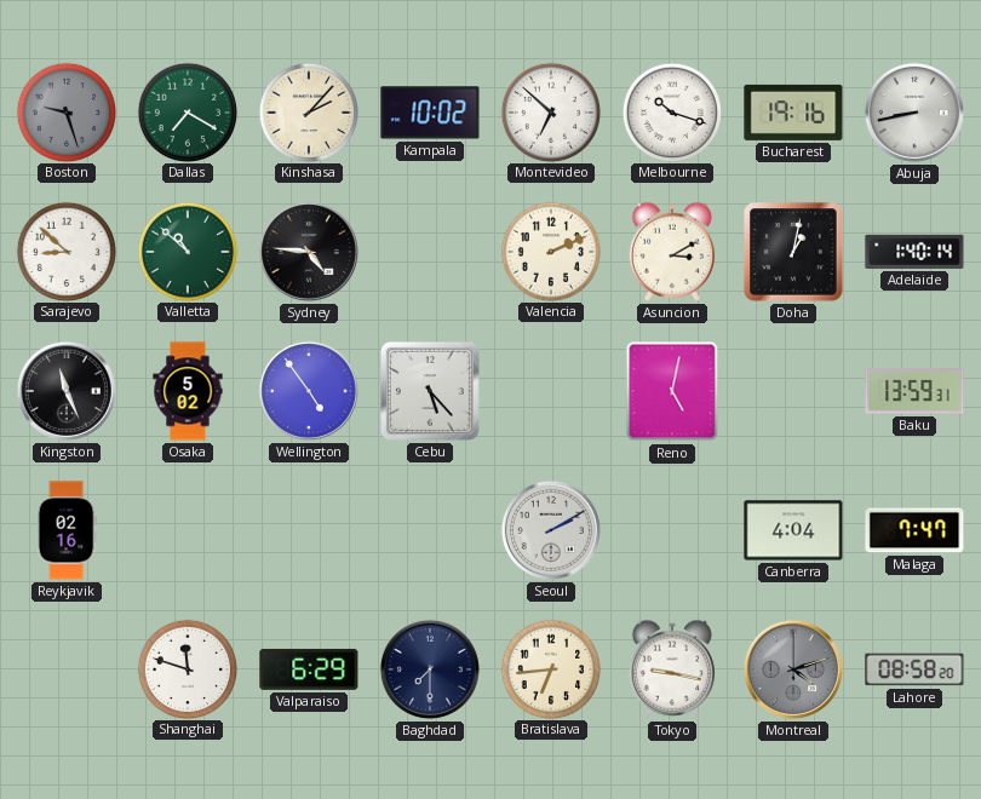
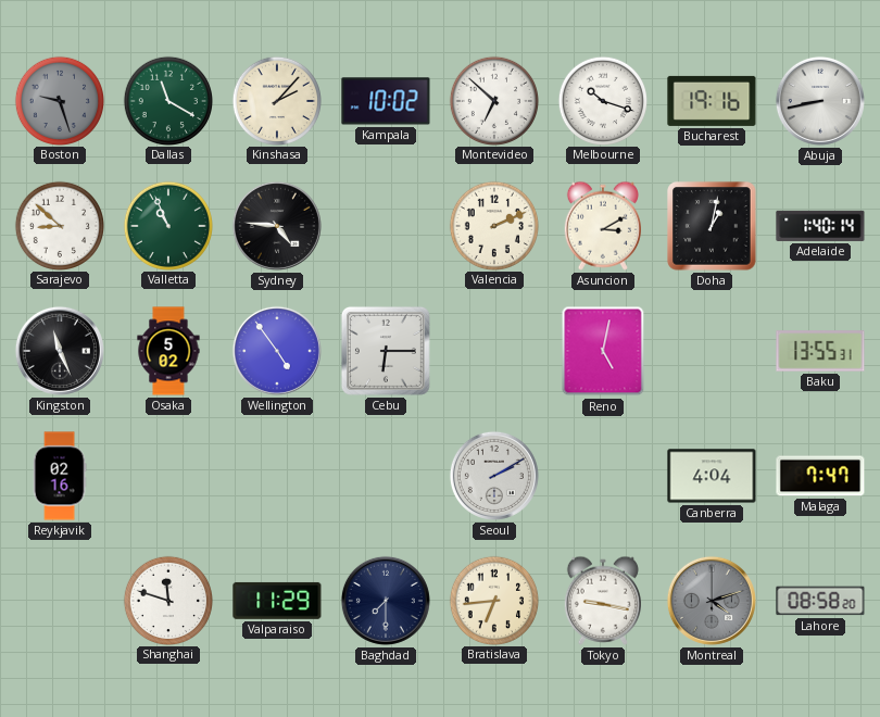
Dallas: 7:20 -> 11:20
Valletta: 10:52 -> 10:56
Cebu: 5:23 -> 6:15
Baku: 13:59 -> 13:55
Valparaiso: 6:29 -> 11:29
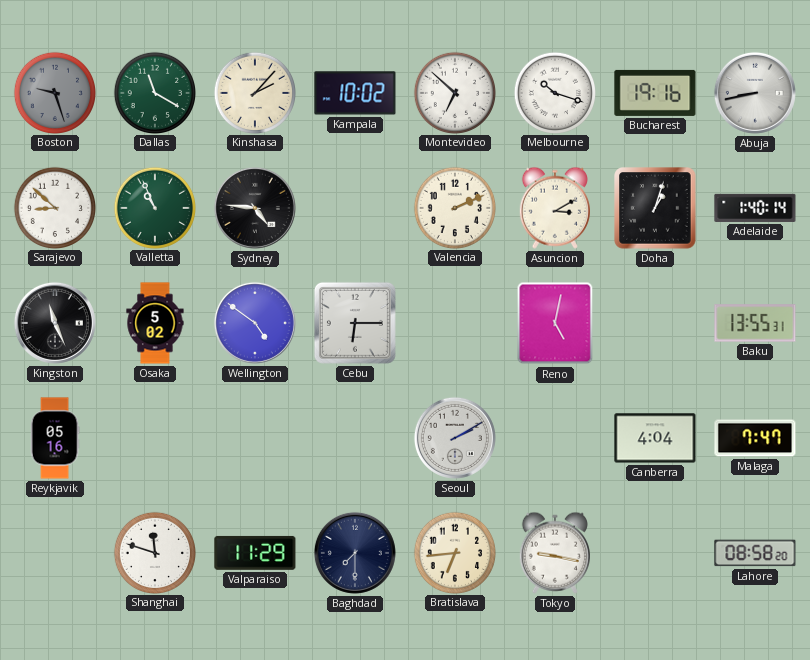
Doha: 1:02 -> 1:03
Wellington: 4:54 -> 4:51
Reykjavik: 02:16 -> 05:16
Montreal: 4:12 -> none
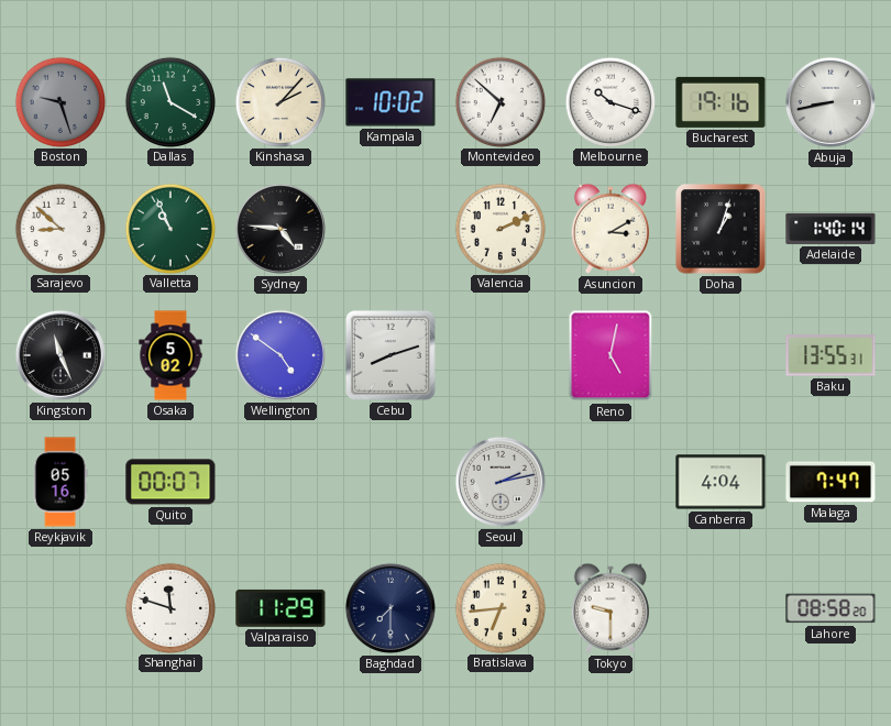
Cebu: 6:15 -> 8:12
Quito: none -> 00:07
Seoul: 2:10 -> 2:13
Tokyo: 9:17 -> 9:30
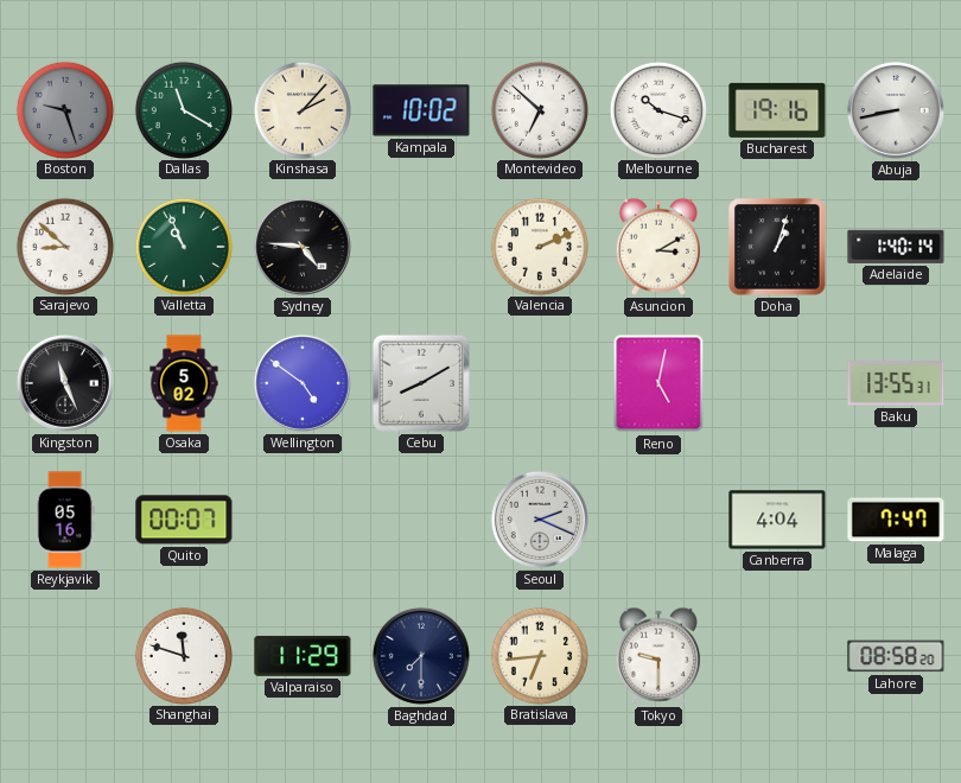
Cebu: 8:12 -> 8:10
Seoul: 2:13 -> 2:19
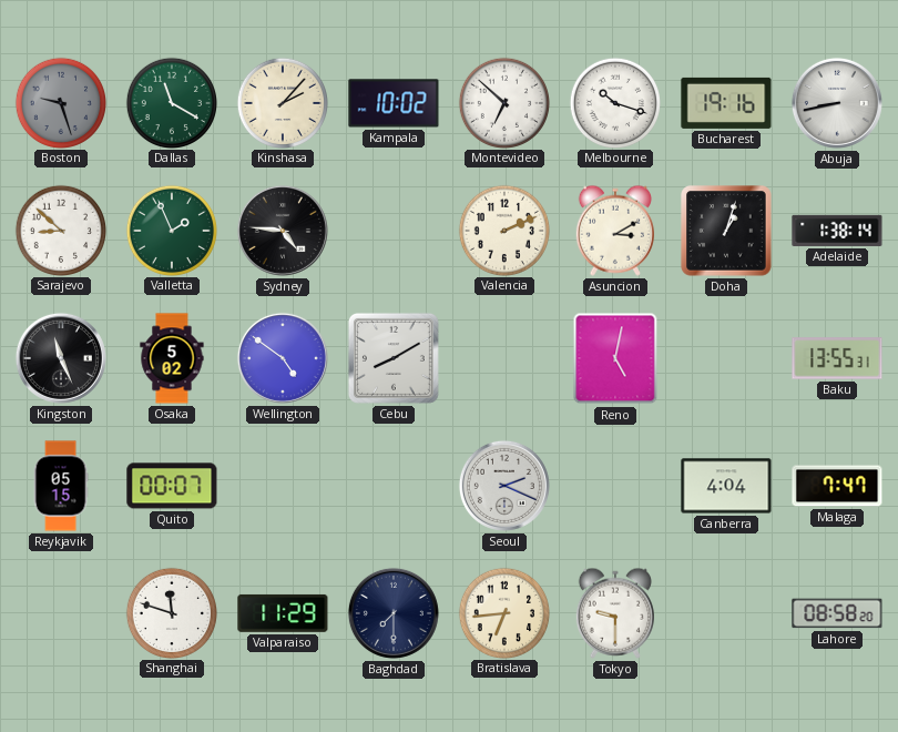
Valletta: 10:56 -> 1:56
Adelaide: 1:40 -> 1:38
Reykjavik: 05:16 -> 05:15
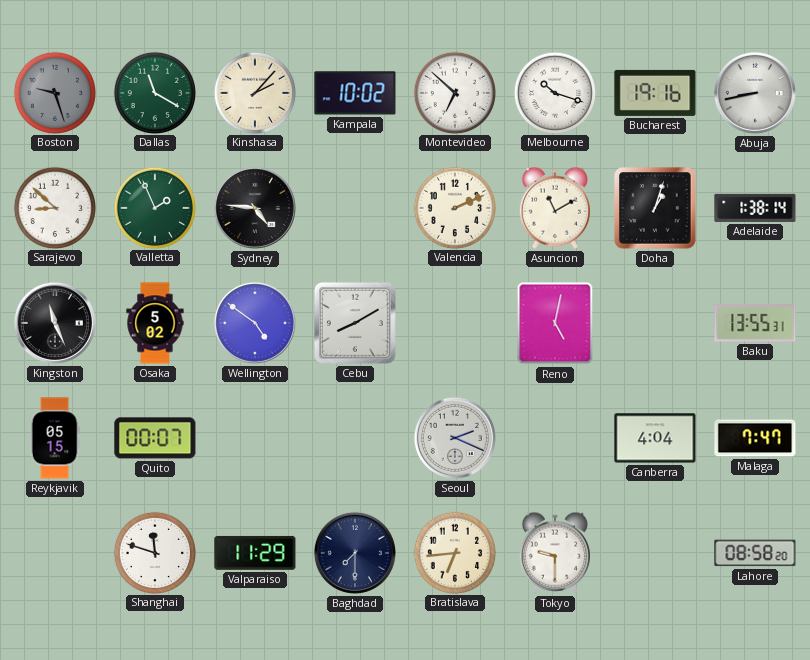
Asuncion: 3:10 -> 11:10
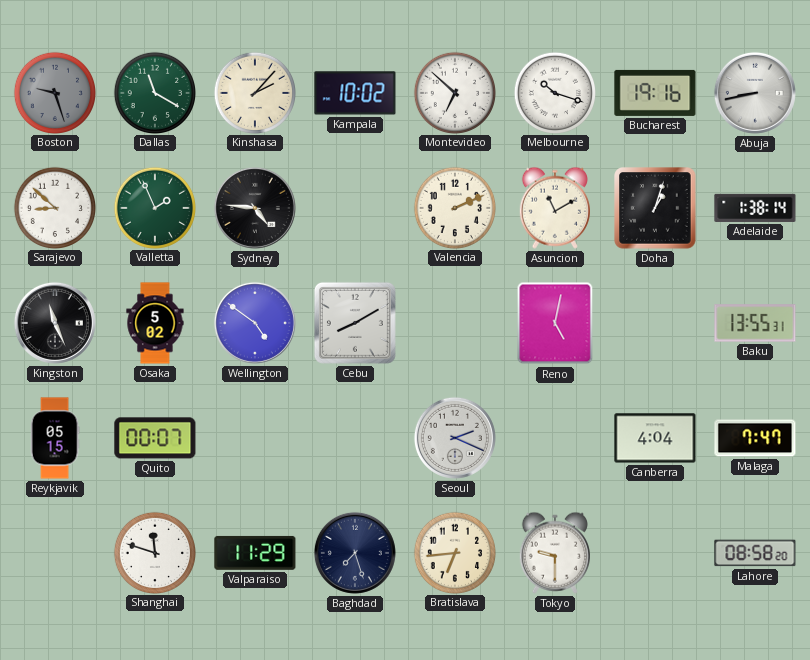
Baghdad: 7:30 -> 7:27
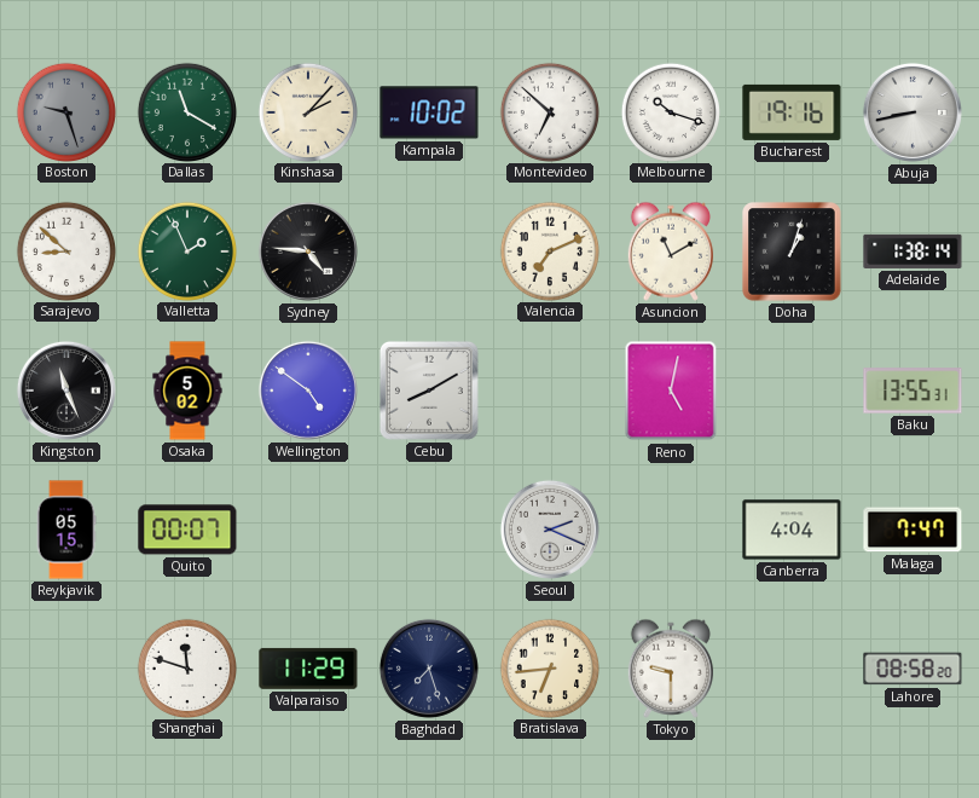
Valencia: 2:11 -> 7:11
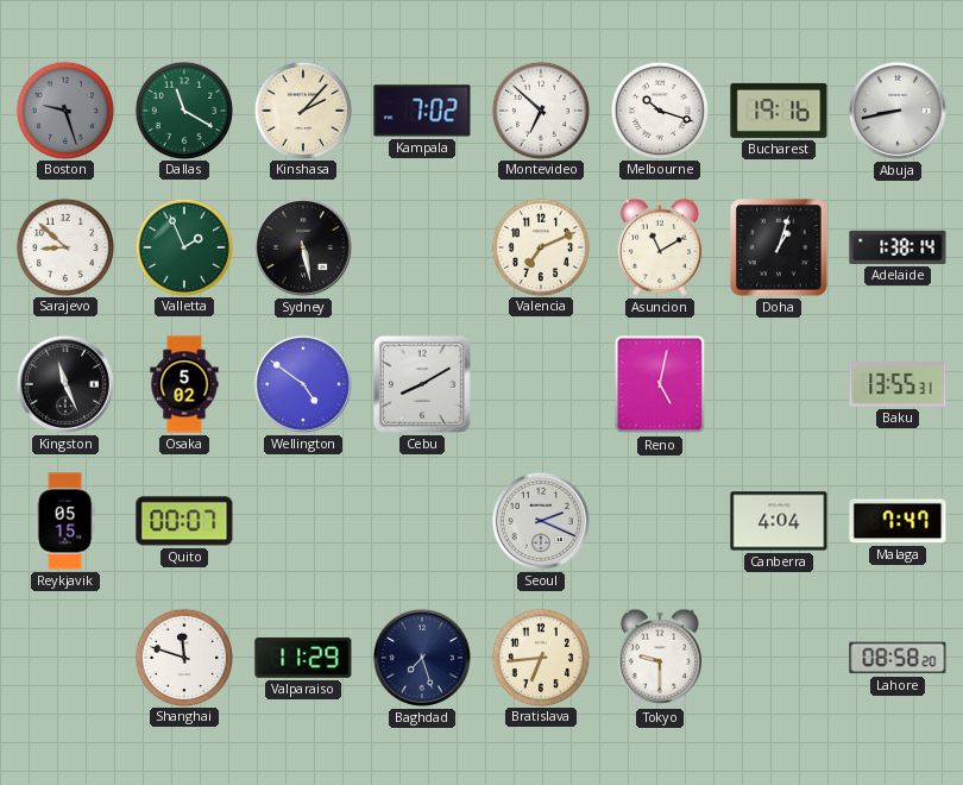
Kampala: 10:02 -> 7:02
Sydney: 4:46 -> 5:28
